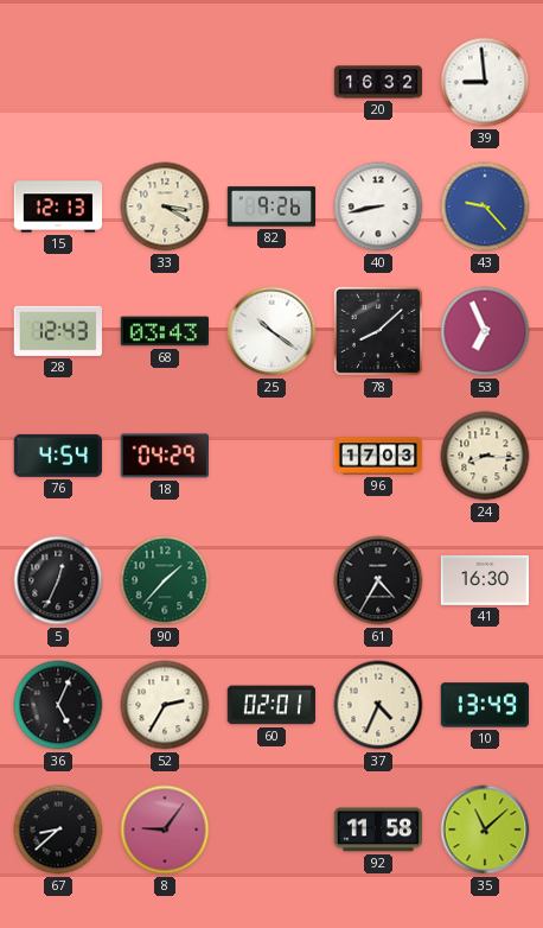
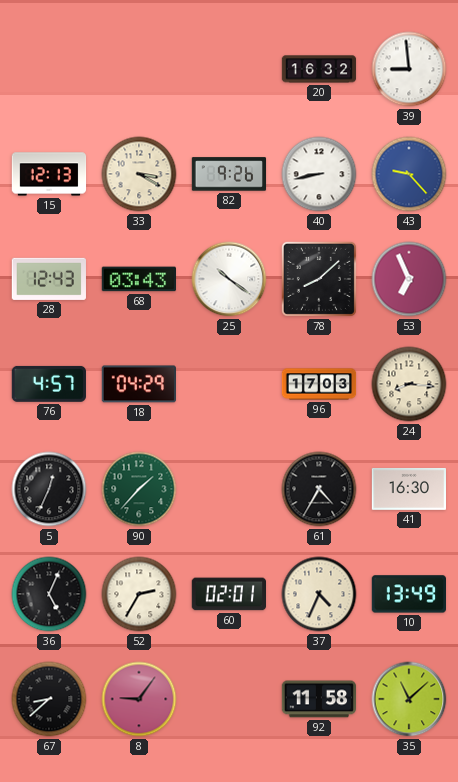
76: 4:54 -> 4:57
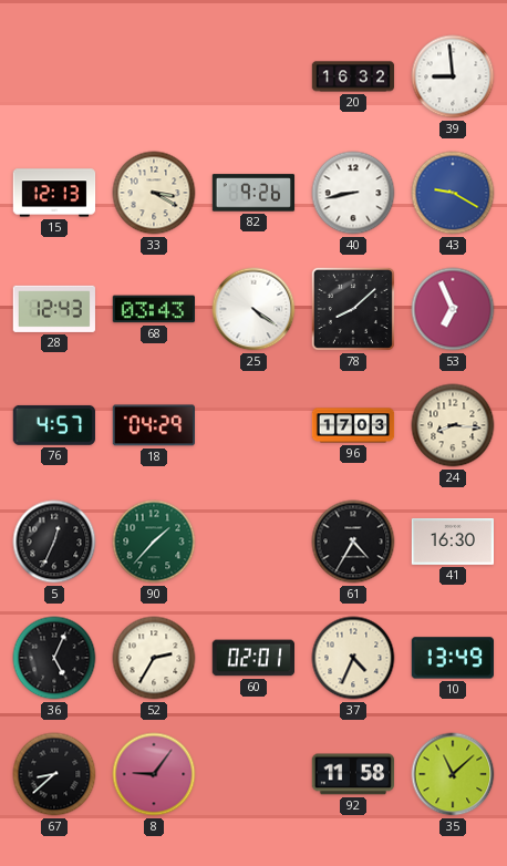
43: 9:23 -> 9:20
25: 10:21 -> 4:21
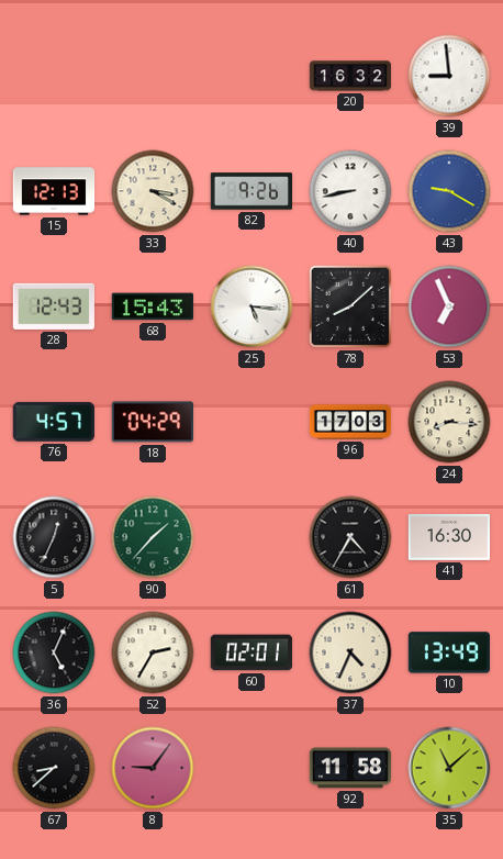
68: 03:43 -> 15:43
25: 4:21 -> 5:16
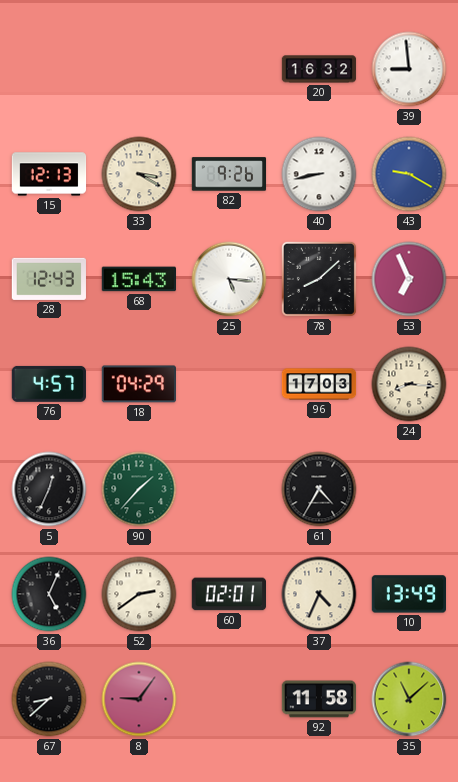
41: 16:30 -> none
52: 2:35 -> 2:39
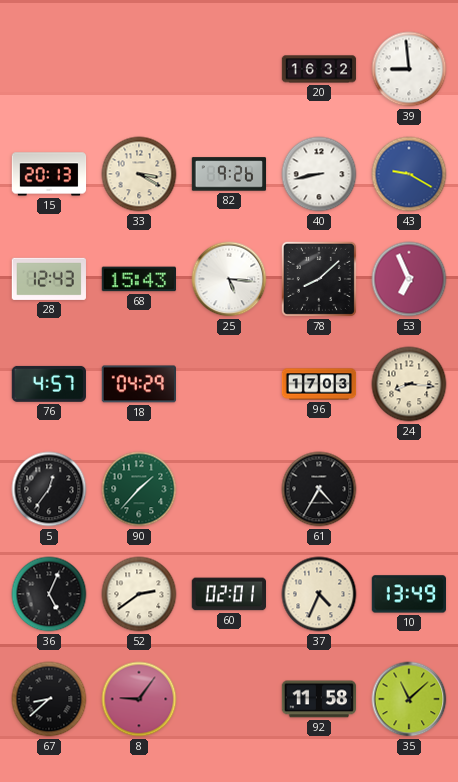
15: 12:13 -> 20:13
5: 12:34 -> 12:36
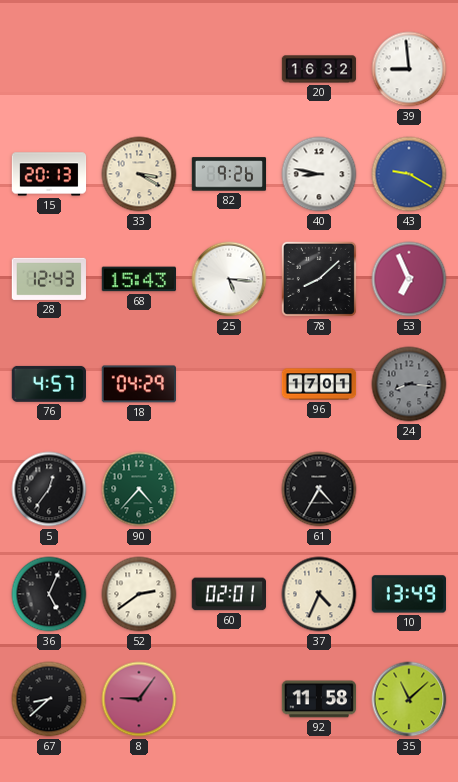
40: 8:43 -> 8:47
96: 17:03 -> 17:01
24 dial: cream -> grey
90: 1:37 -> 4:37
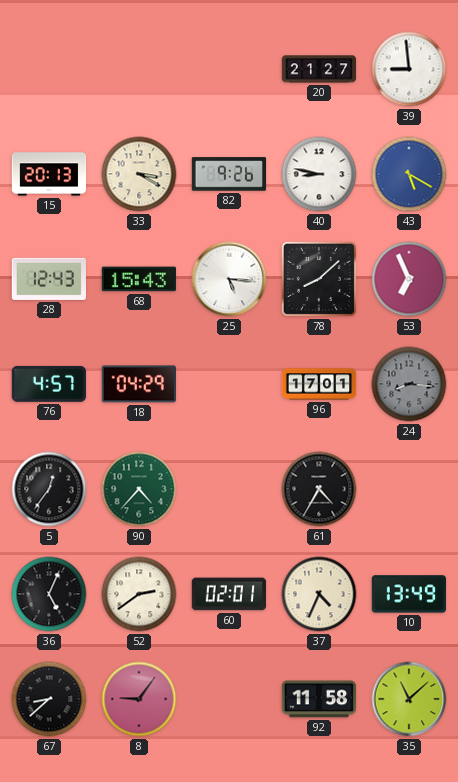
20: 16:32 -> 21:27
43: 9:20 -> 5:20
